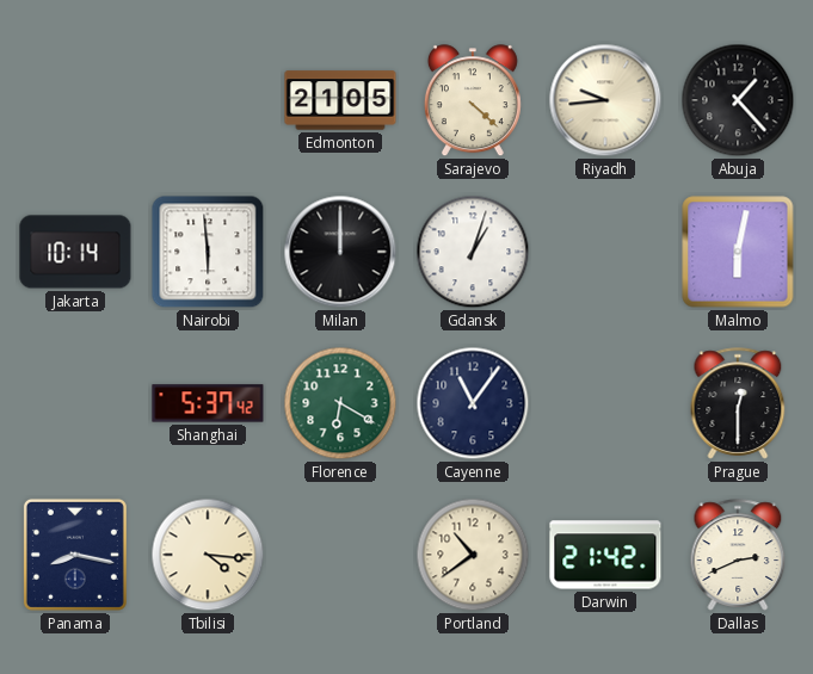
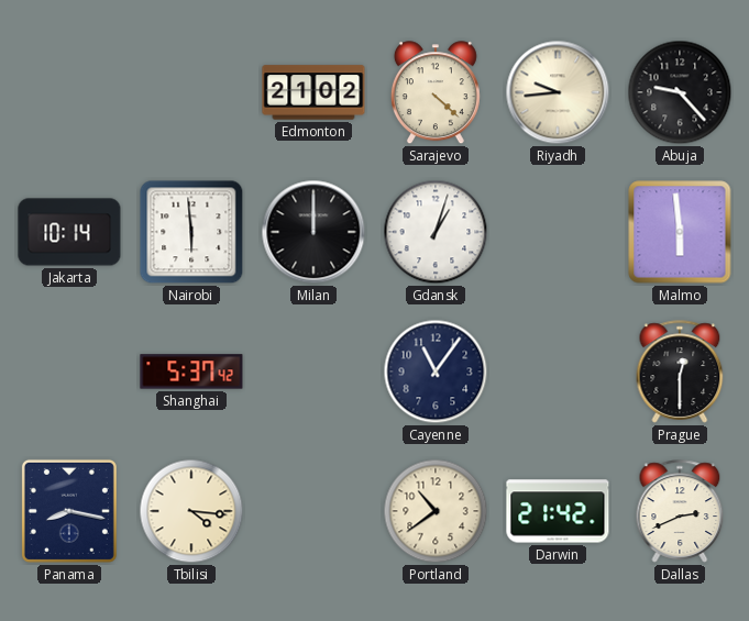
Edmonton: 21:05 -> 21:02
Abuja: 1:23 -> 9:23
Malmo: 6:02 -> 5:59
Florence: 6:20 -> none
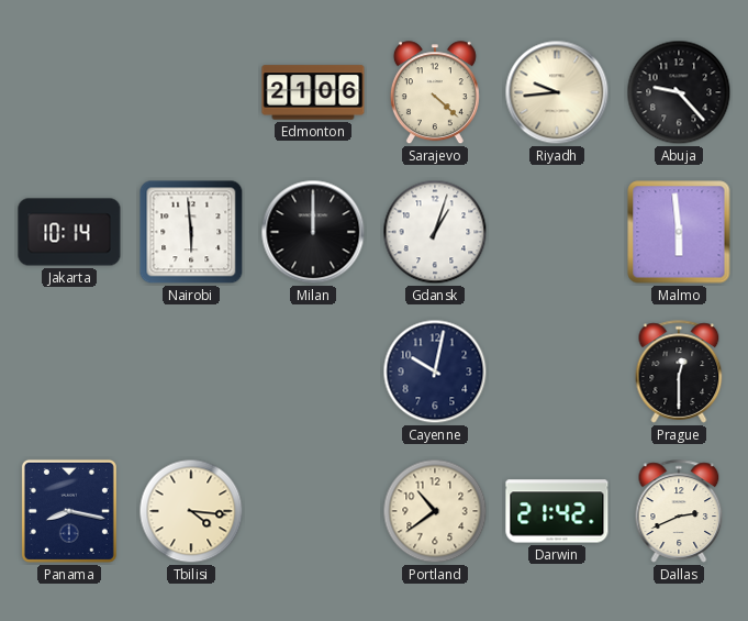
Edmonton: 21:02 -> 21:06
Shanghai: 5:37 -> none
Cayenne: 11:06 -> 10:02
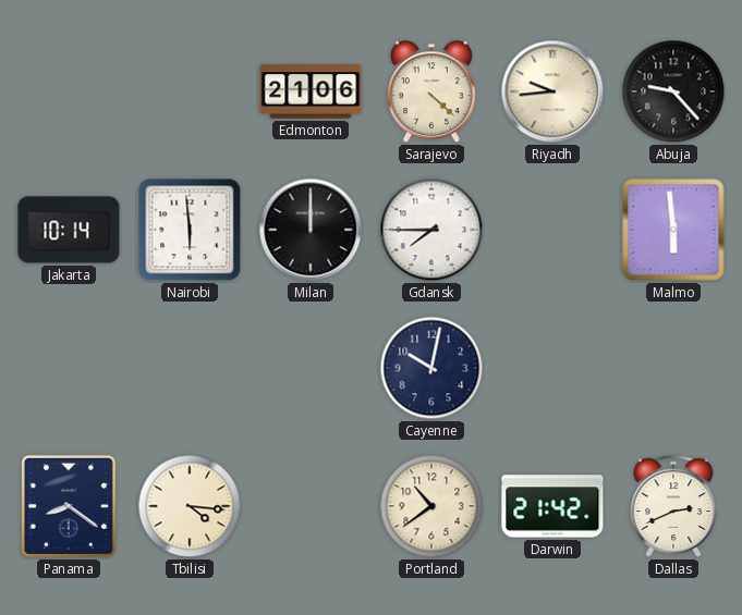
Gdansk: 1:03 -> 7:45
Prague: 12:30 -> none
Panama: 8:17 -> 8:21
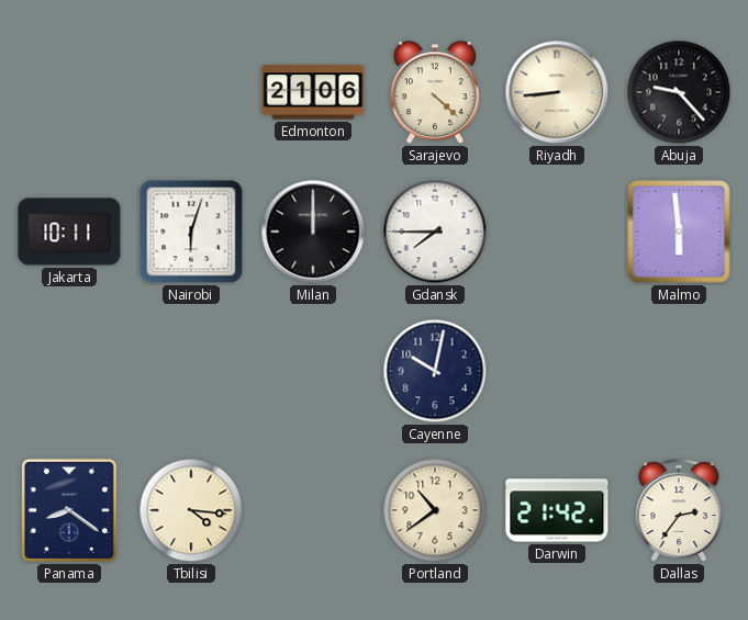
Riyadh: 9:44 -> 8:44
Jakarta: 10:14 -> 10:11
Nairobi: 5:59 -> 6:03
Dallas: 2:41 -> 2:36
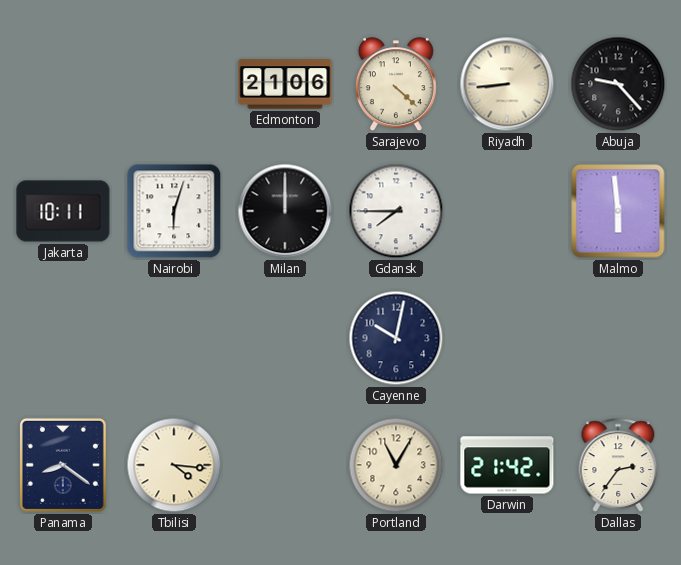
Portland: 10:39 -> 11:05
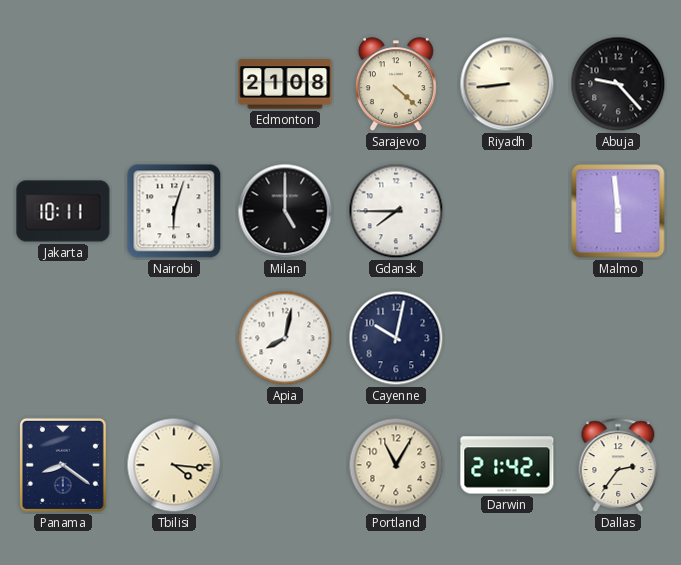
Edmonton: 21:06 -> 21:08
Milan: 12:00 -> 5:00
Apia: none -> 8:02
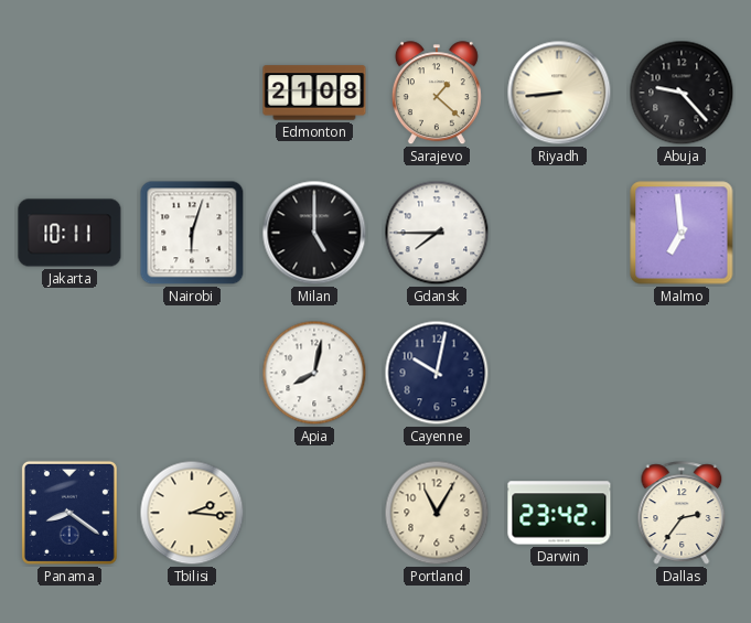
Sarajevo: 4:22 -> 1:22
Malmo: 5:59 -> 6:59
Tbilisi: 4:16 -> 2:16
Darwin: 21:42 -> 23:42
